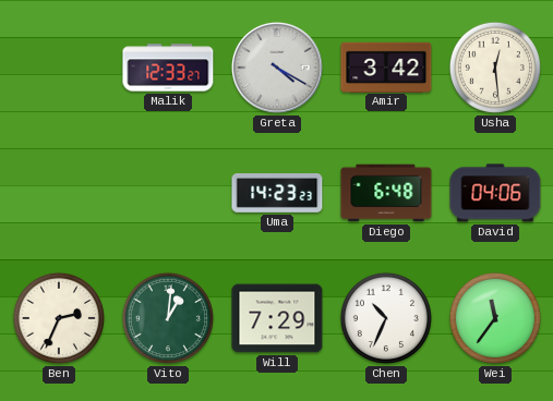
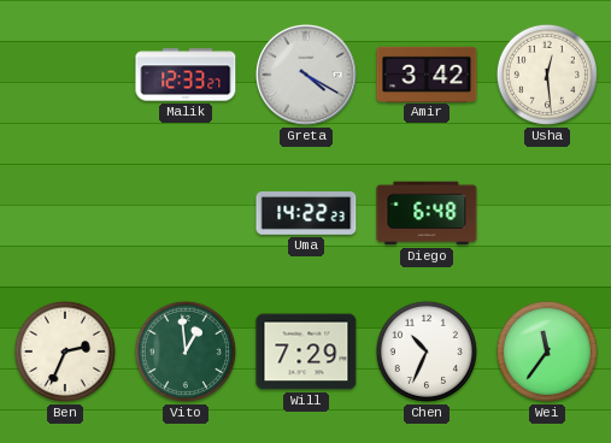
Uma: 14:23 -> 14:22
David: 04:06 -> none
Vito: 1:01 -> 12:59
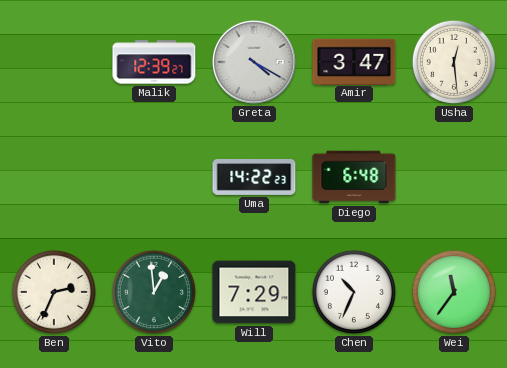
Malik: 12:33 -> 12:39
Amir: 3:42 -> 3:47
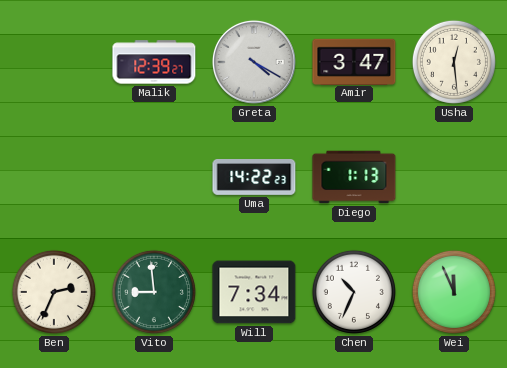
Diego: 6:48 -> 1:13
Vito: 12:59 -> 8:59
Will: 7:29 -> 7:34
Wei: 11:36 -> 11:56
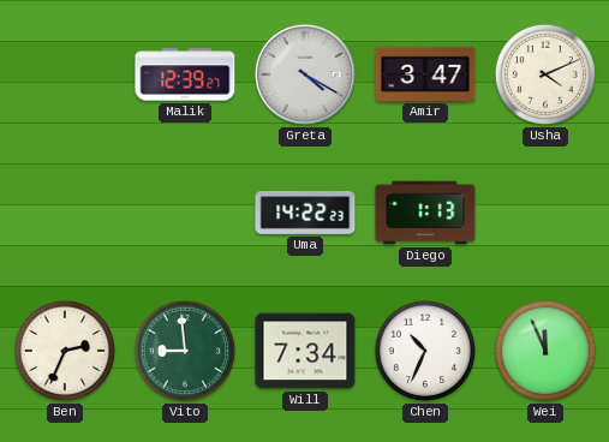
Usha: 12:29 -> 4:11
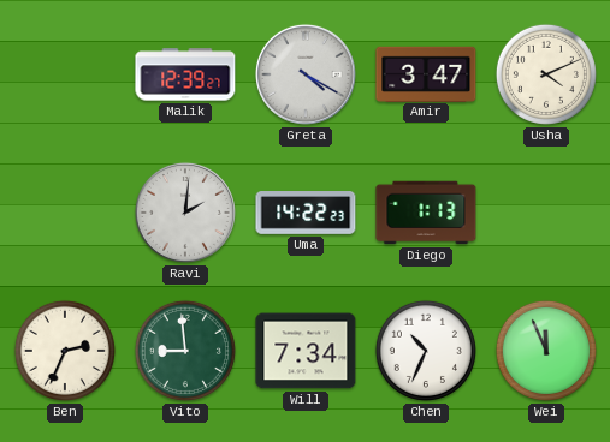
Ravi: none -> 2:01
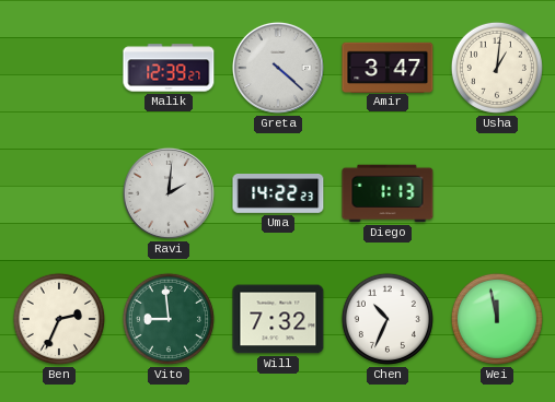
Greta: 4:20 -> 4:22
Usha: 4:11 -> 1:01
Will: 7:34 -> 7:32
Wei: 11:56 -> 11:58
